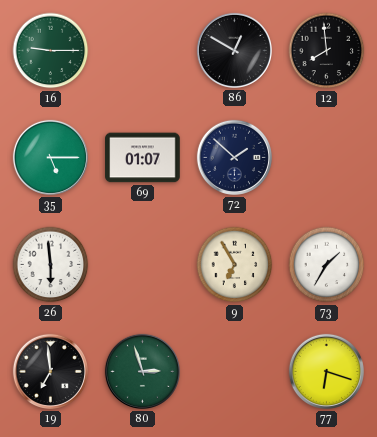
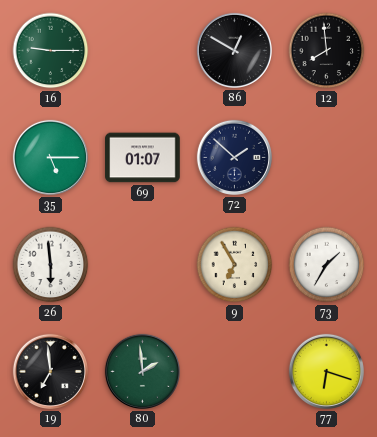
80: 2:57 -> 1:59
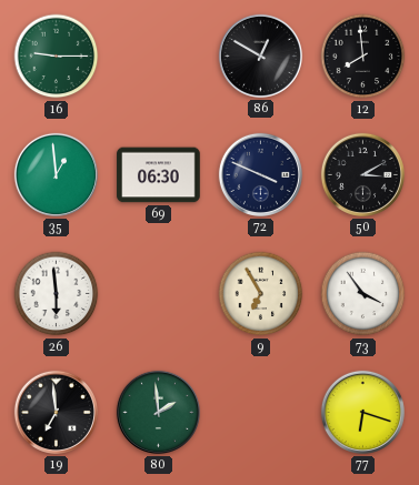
35: 5:15 -> 12:59
69: 01:07 -> 06:30
72: 1:52 -> 3:49
50: none -> 3:10
73: 1:35 -> 3:54
